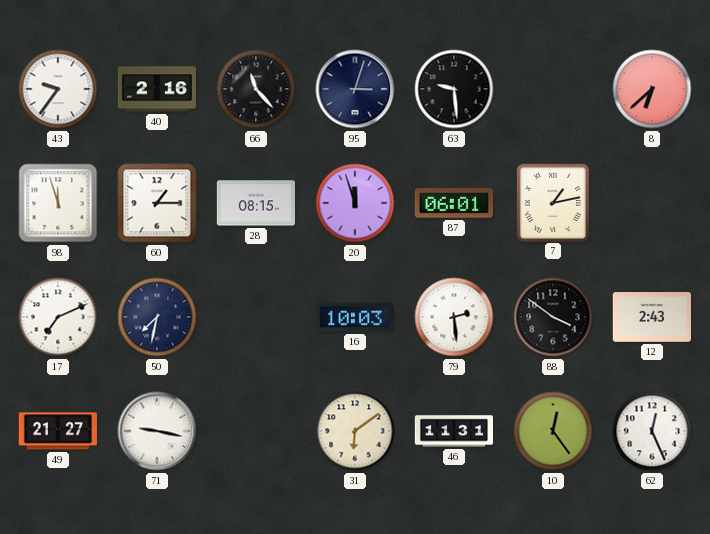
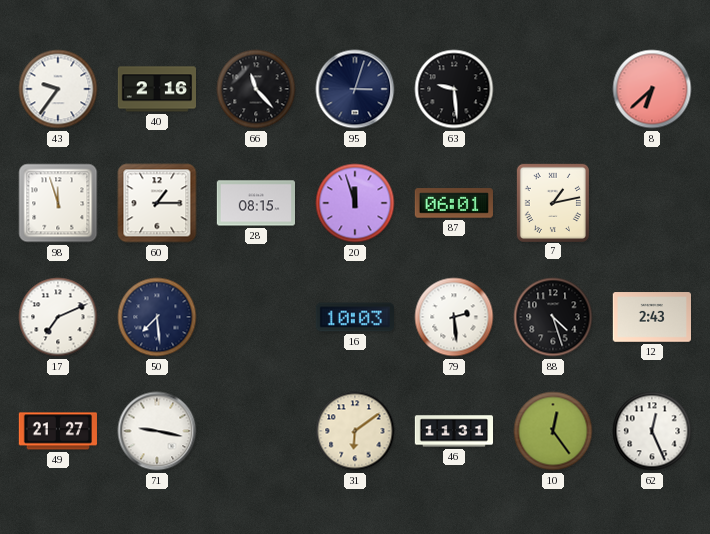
50: 7:32 -> 7:29
88: 3:51 -> 4:27
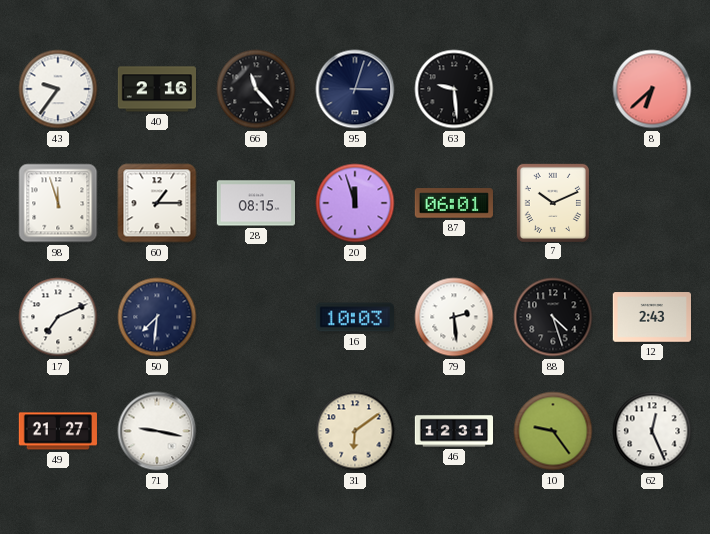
7: 1:13 -> 10:11
50: 7:29 -> 7:31
46: 11:31 -> 12:31
10: 12:24 -> 9:24
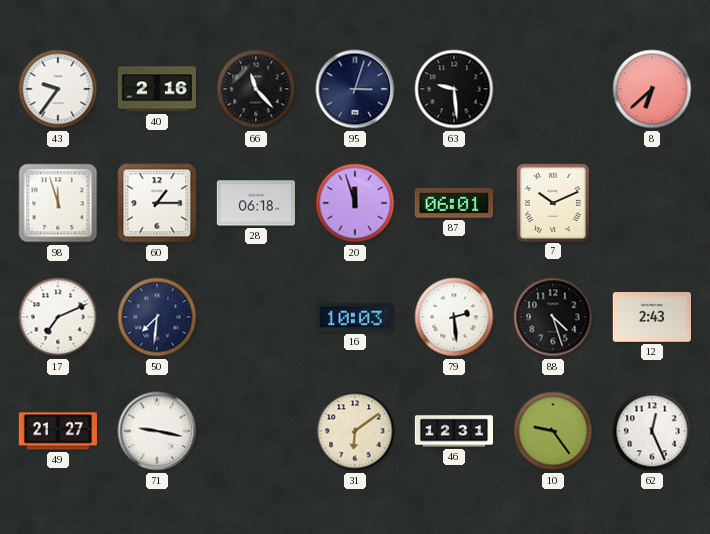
28: 08:15 -> 06:18
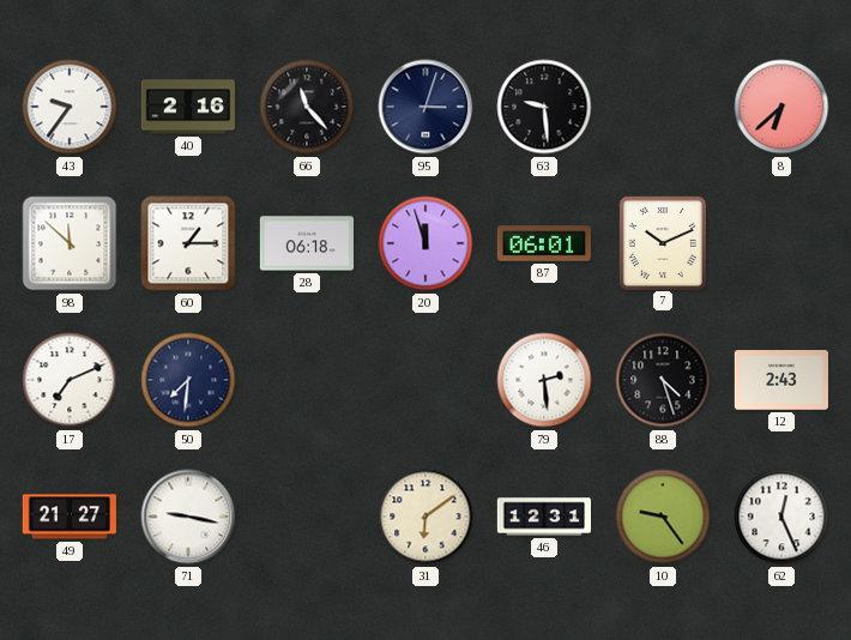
98: 11:57 -> 11:52
16: 10:03 -> none
